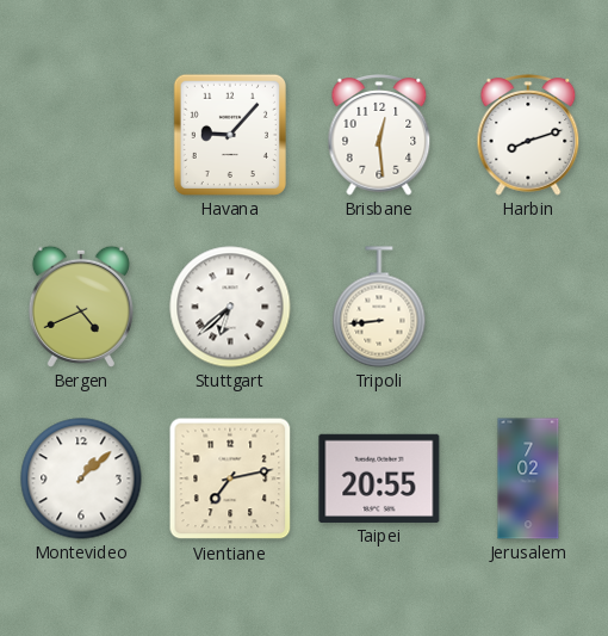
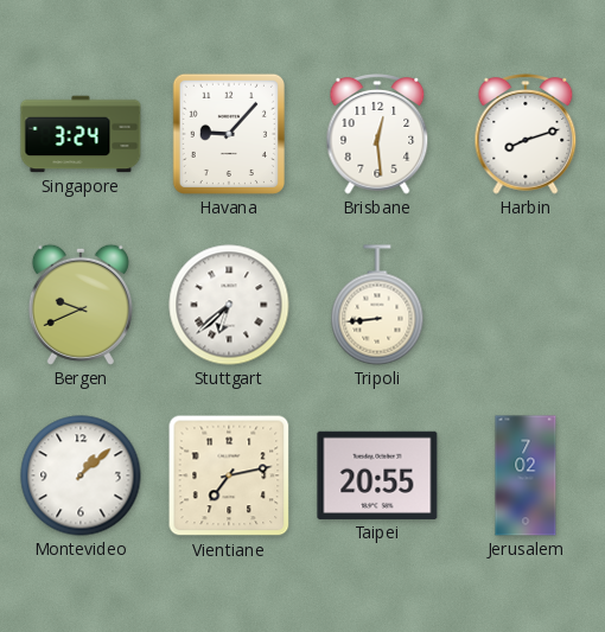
Singapore: none -> 3:24
Bergen: 4:41 -> 9:41
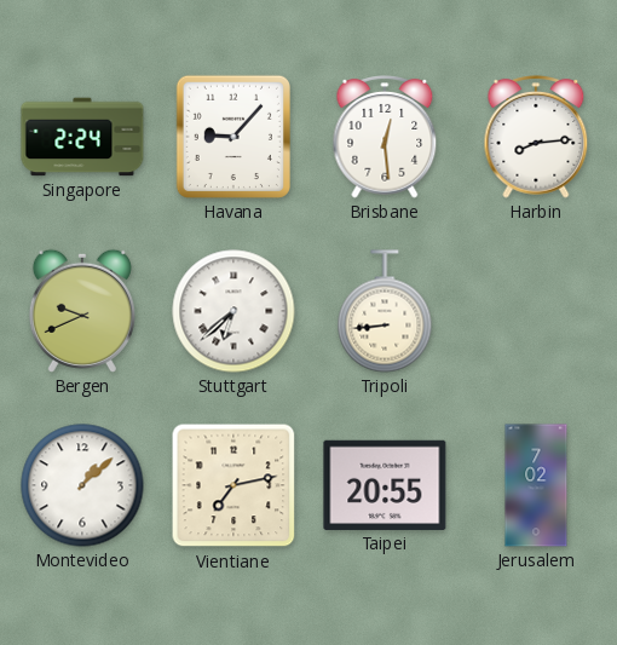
Singapore: 3:24 -> 2:24
Harbin: 8:12 -> 8:14
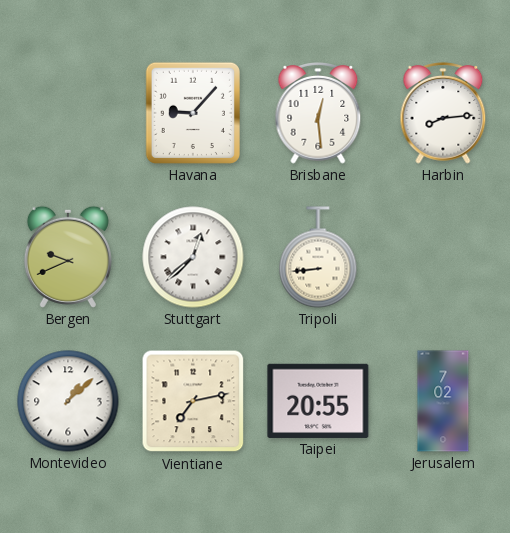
Singapore: 2:24 -> none
Stuttgart: 6:38 -> 12:38
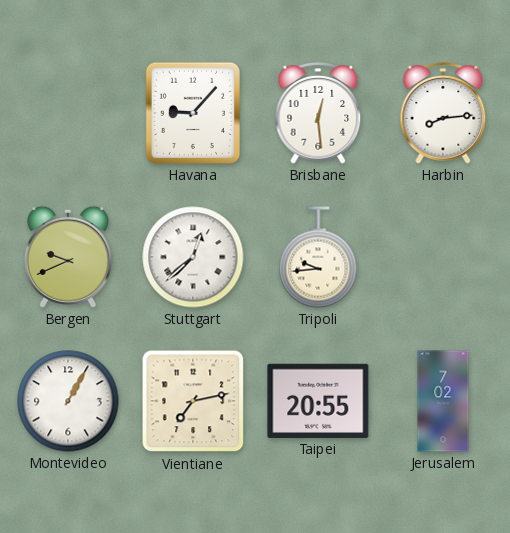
Tripoli: 8:44 -> 9:44
Montevideo: 1:08 -> 1:05
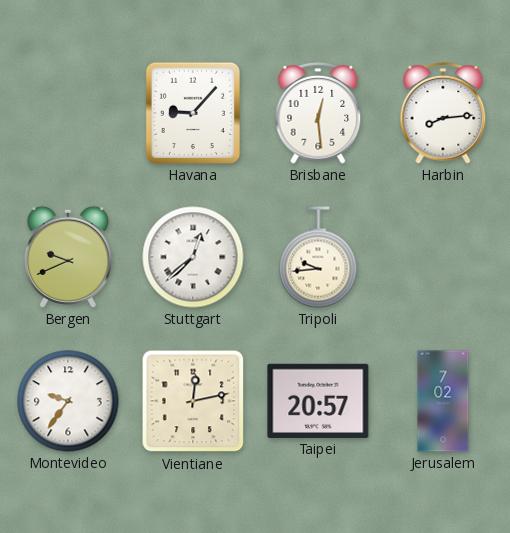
Montevideo: 1:05 -> 9:36
Vientiane: 7:13 -> 12:13
Taipei: 20:55 -> 20:57
